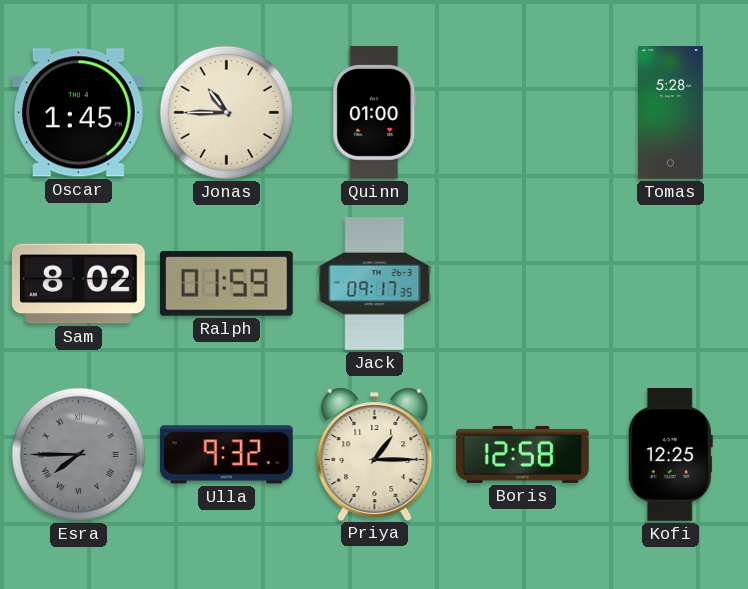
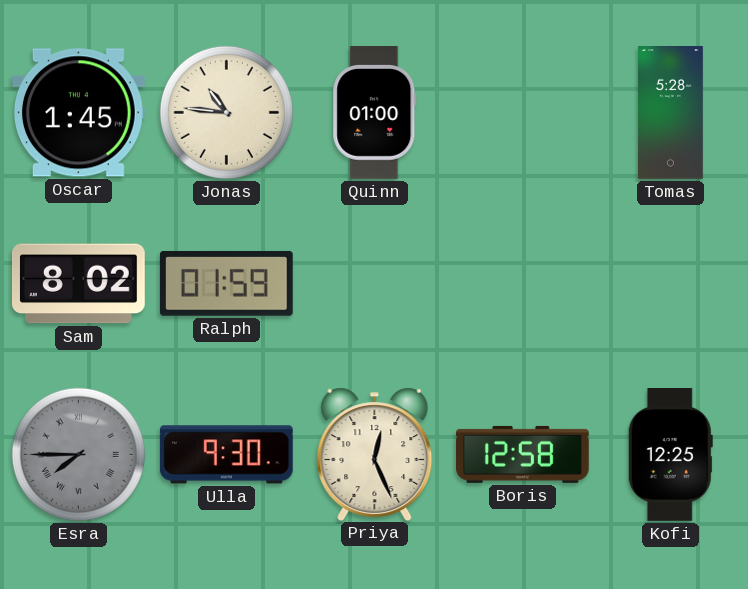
Jonas: 10:45 -> 10:46
Jack: 09:17 -> none
Ulla: 9:32 -> 9:30
Priya: 1:15 -> 12:26
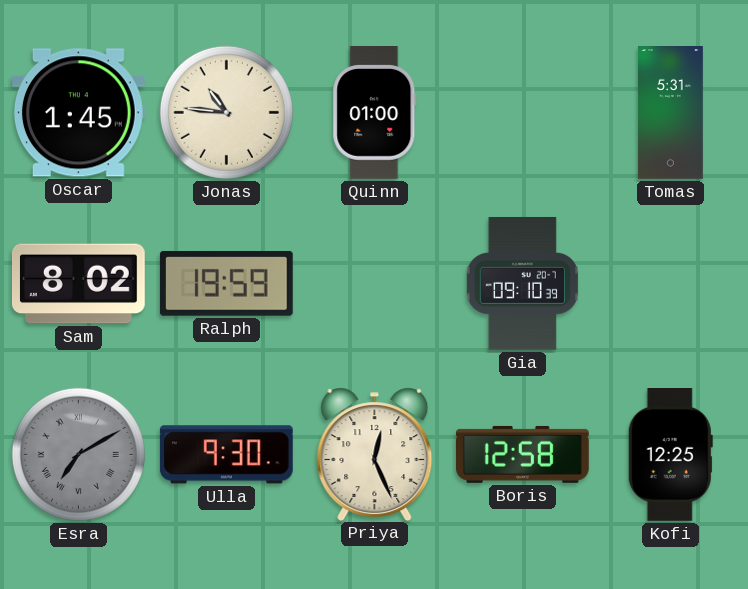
Tomas: 5:28 -> 5:31
Ralph: 01:59 -> 19:59
Gia: none -> 09:10
Esra: 7:45 -> 7:10
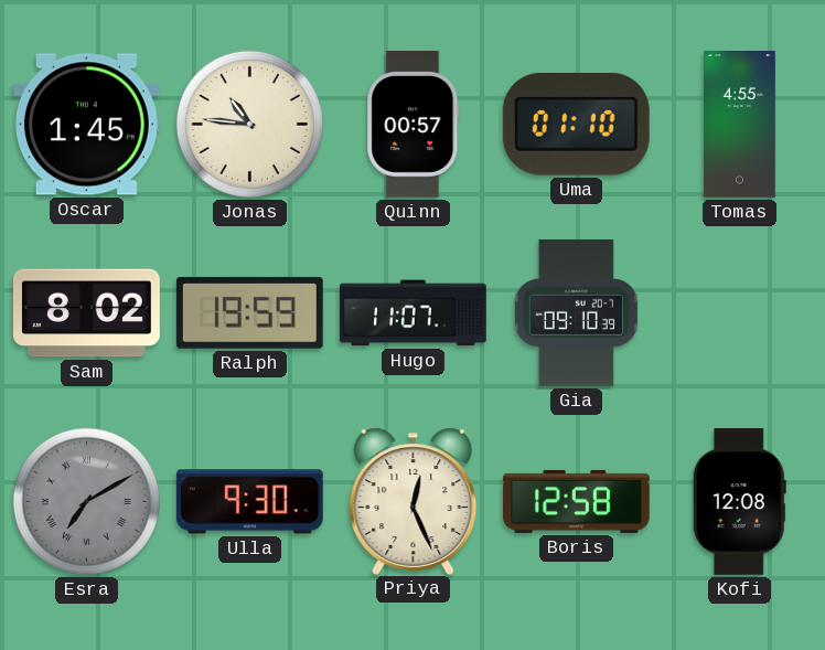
Quinn: 01:00 -> 00:57
Uma: none -> 01:10
Tomas: 5:31 -> 4:55
Hugo: none -> 11:07
Kofi: 12:25 -> 12:08
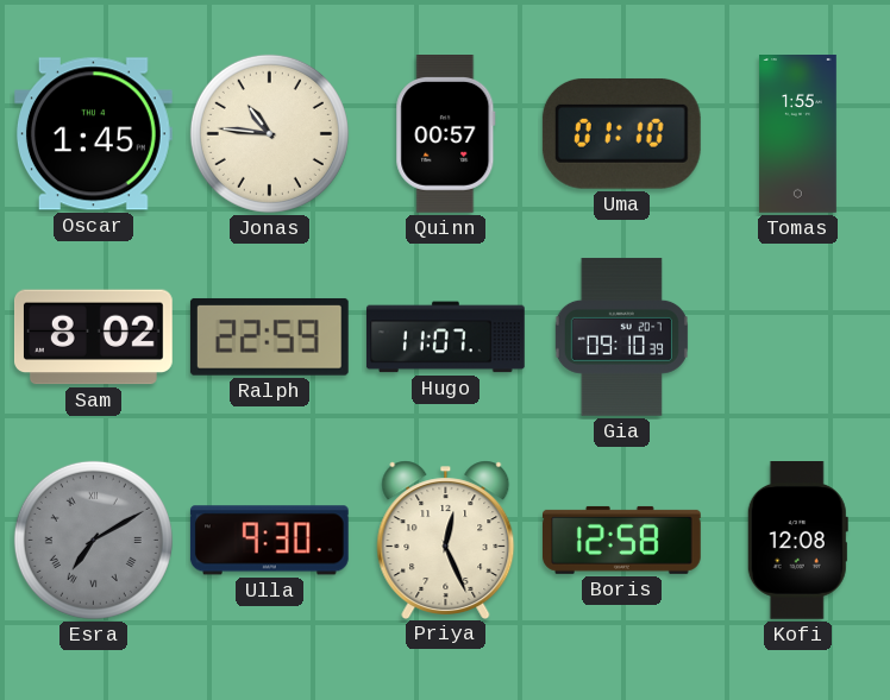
Tomas: 4:55 -> 1:55
Ralph: 19:59 -> 22:59
